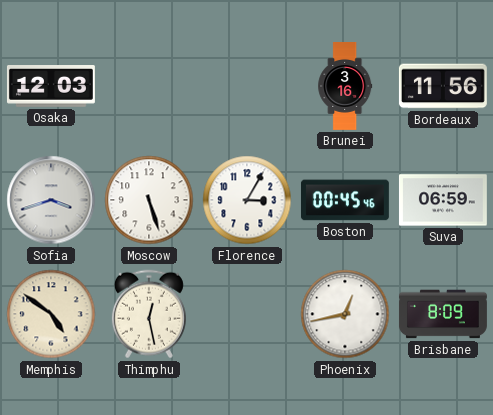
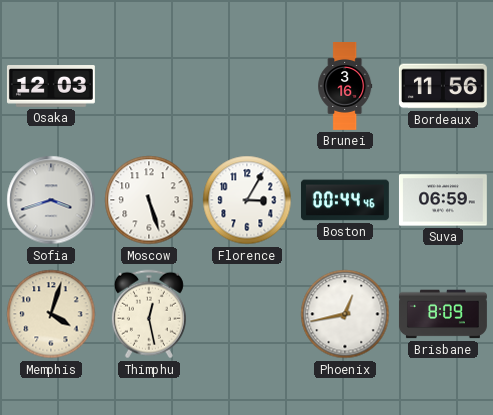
Boston: 00:45 -> 00:44
Memphis: 4:51 -> 4:03
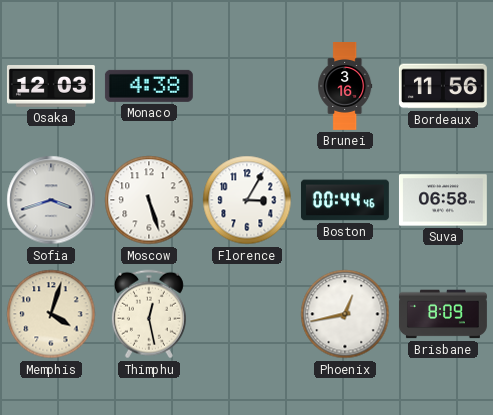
Monaco: none -> 4:38
Suva: 06:59 -> 06:58
